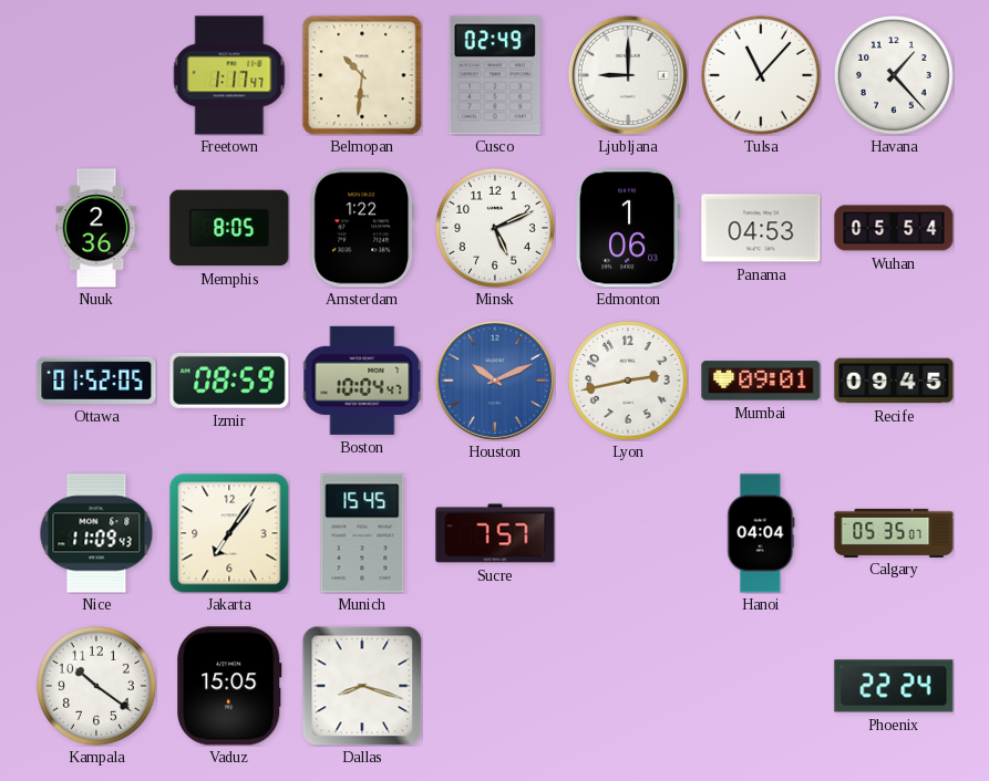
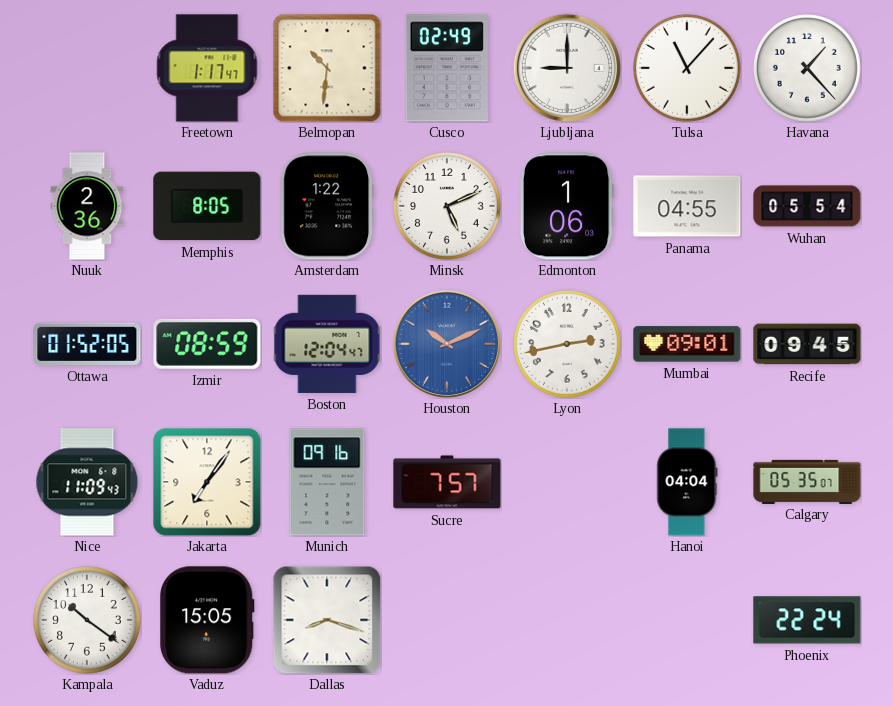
Panama: 04:53 -> 04:55
Boston: 10:04 -> 12:04
Munich: 15:45 -> 09:16
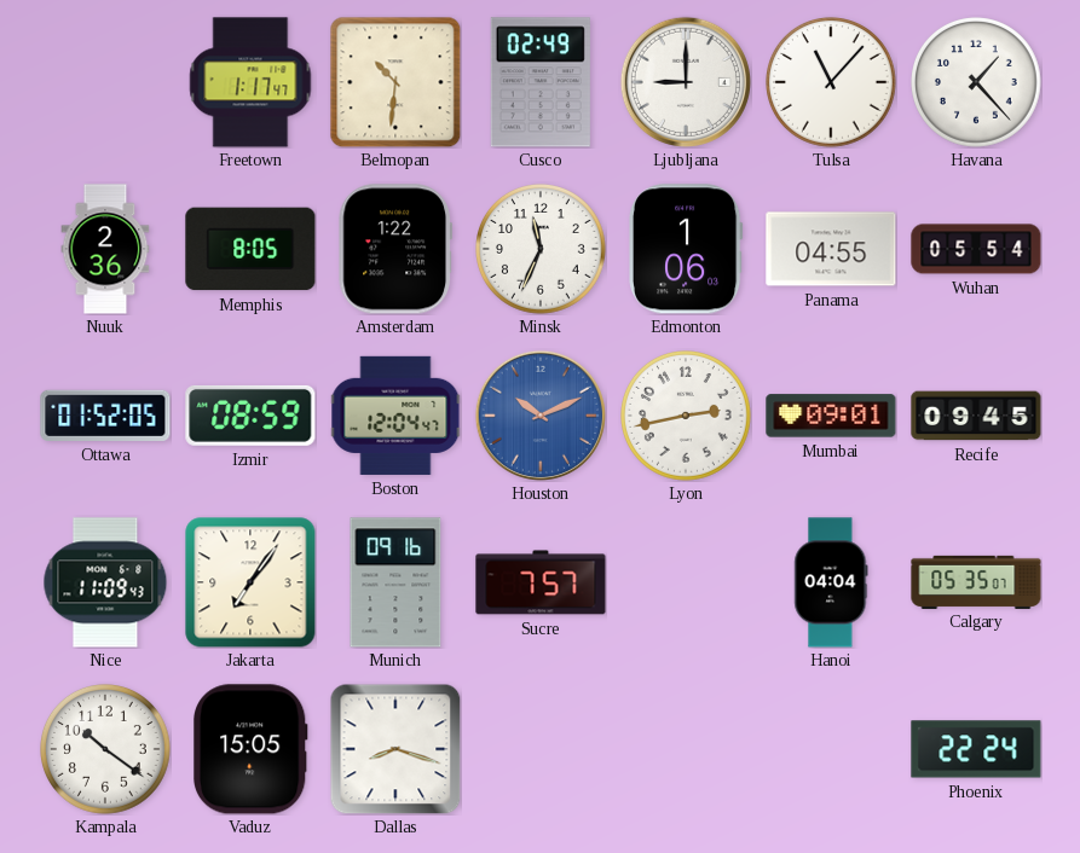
Minsk: 5:11 -> 11:34
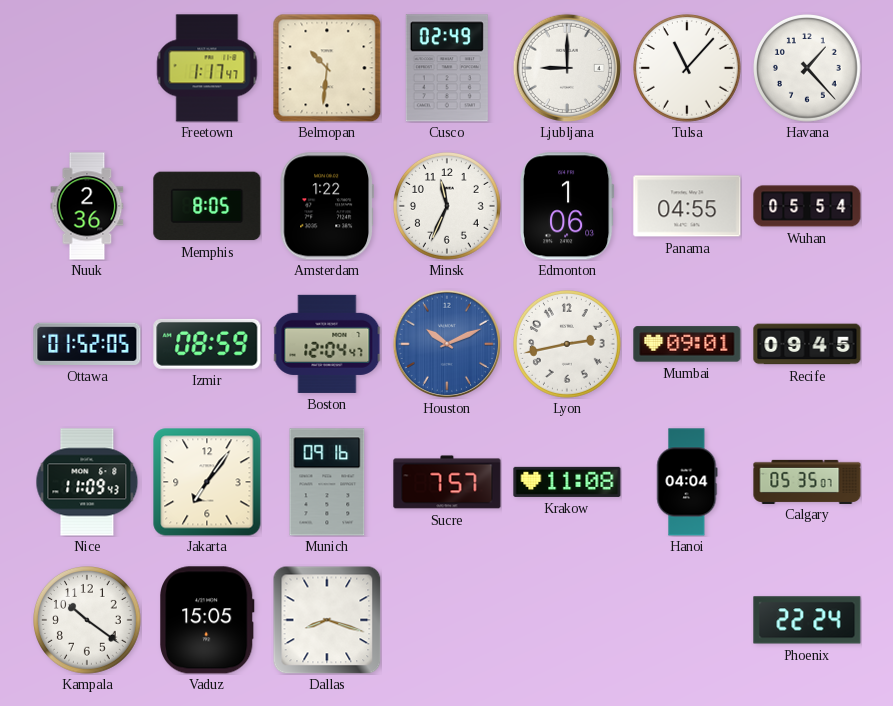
Krakow: none -> 11:08
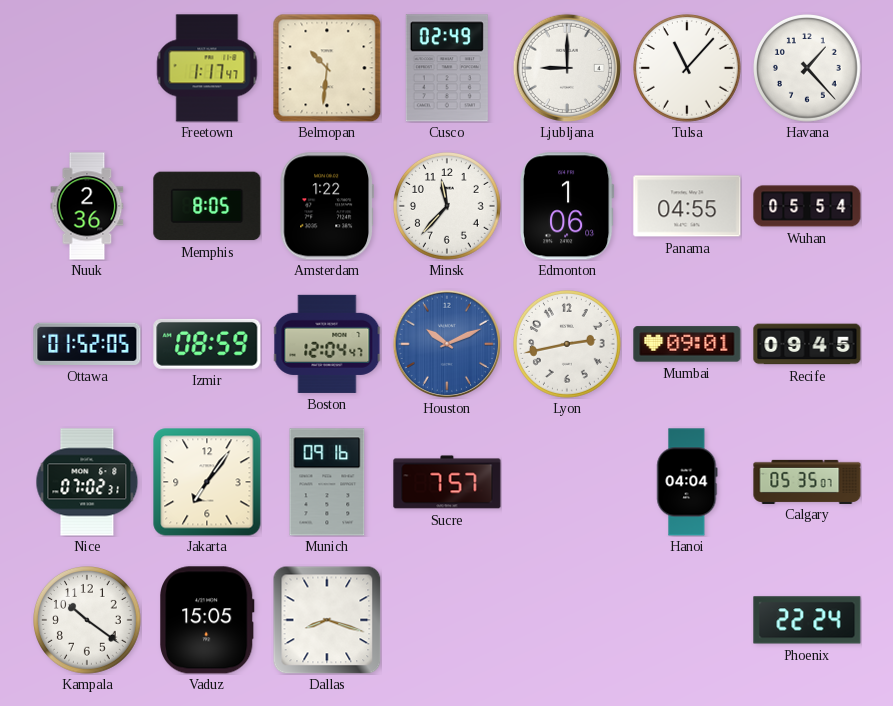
Minsk: 11:34 -> 11:37
Nice: 11:09 -> 07:02
Krakow: 11:08 -> none
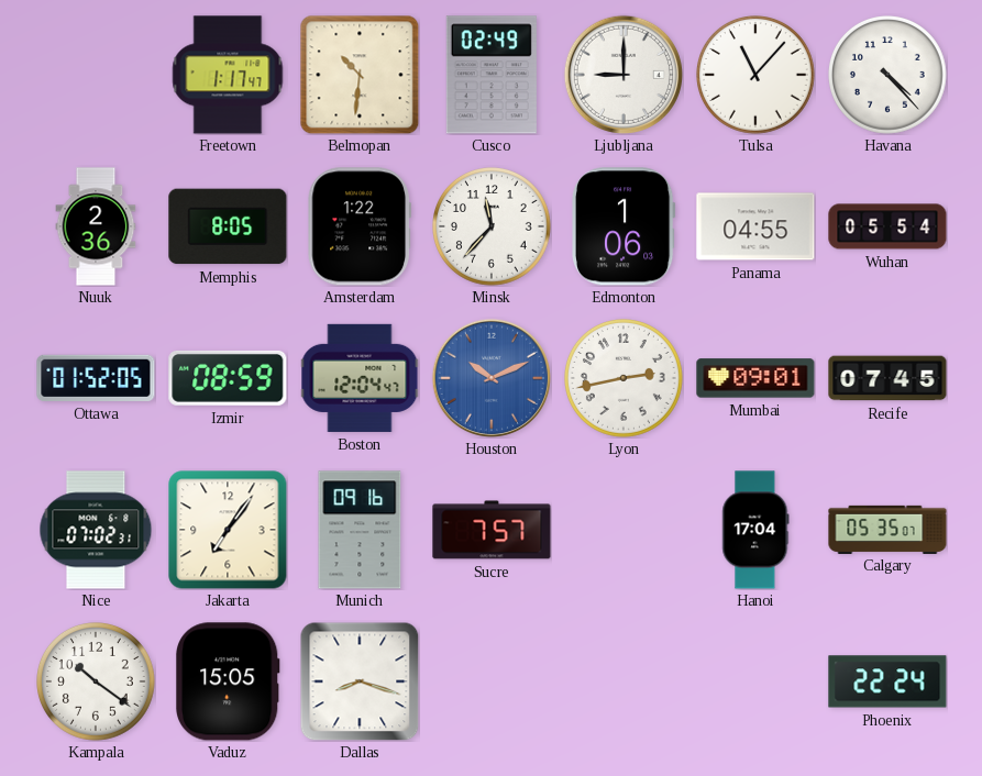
Havana: 1:23 -> 4:23
Recife: 09:45 -> 07:45
Hanoi: 04:04 -> 17:04
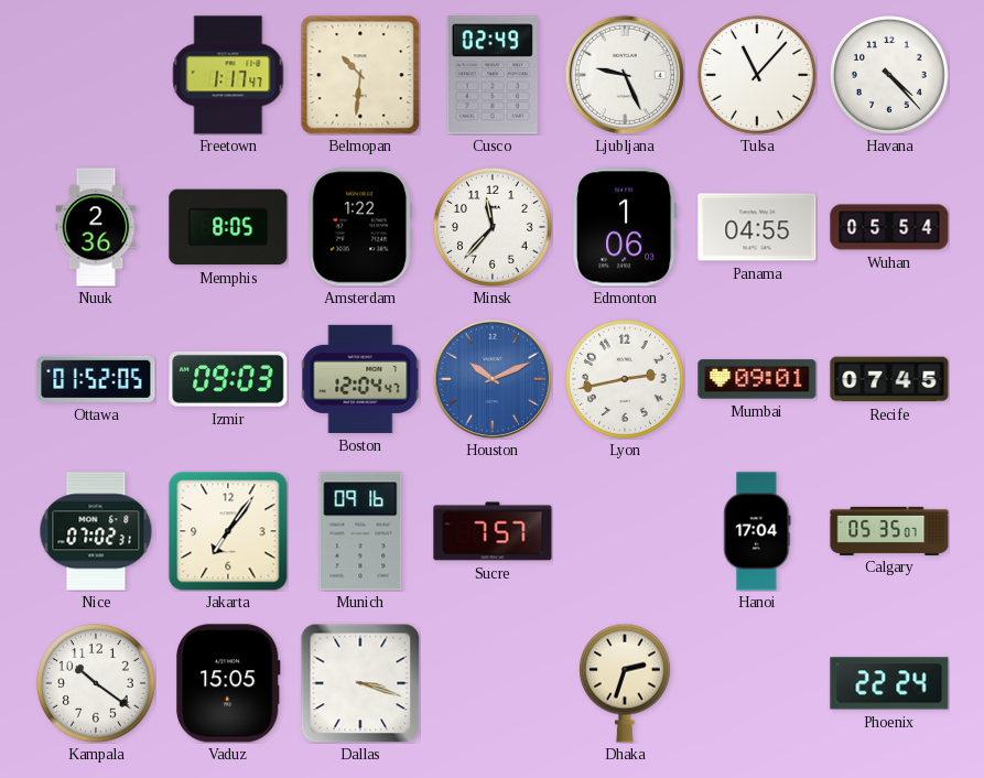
Ljubljana: 9:00 -> 9:26
Izmir: 08:59 -> 09:03
Dallas: 8:18 -> 3:18
Dhaka: none -> 2:33
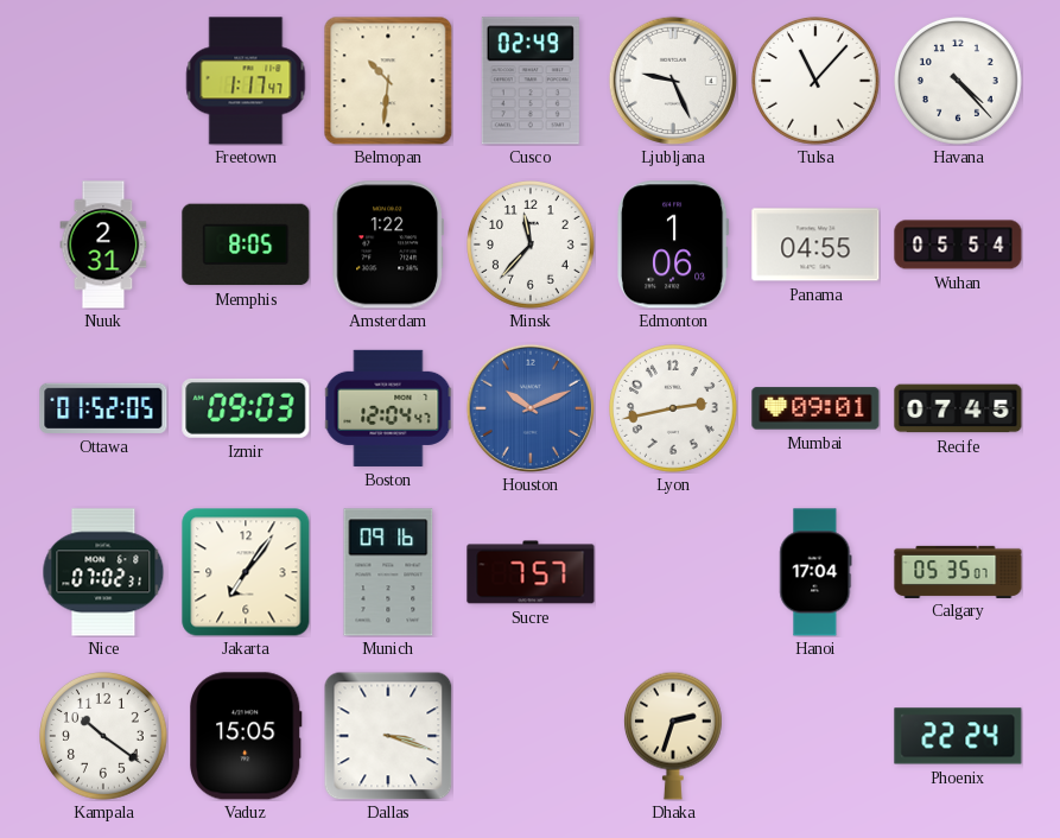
Nuuk: 2:36 -> 2:31
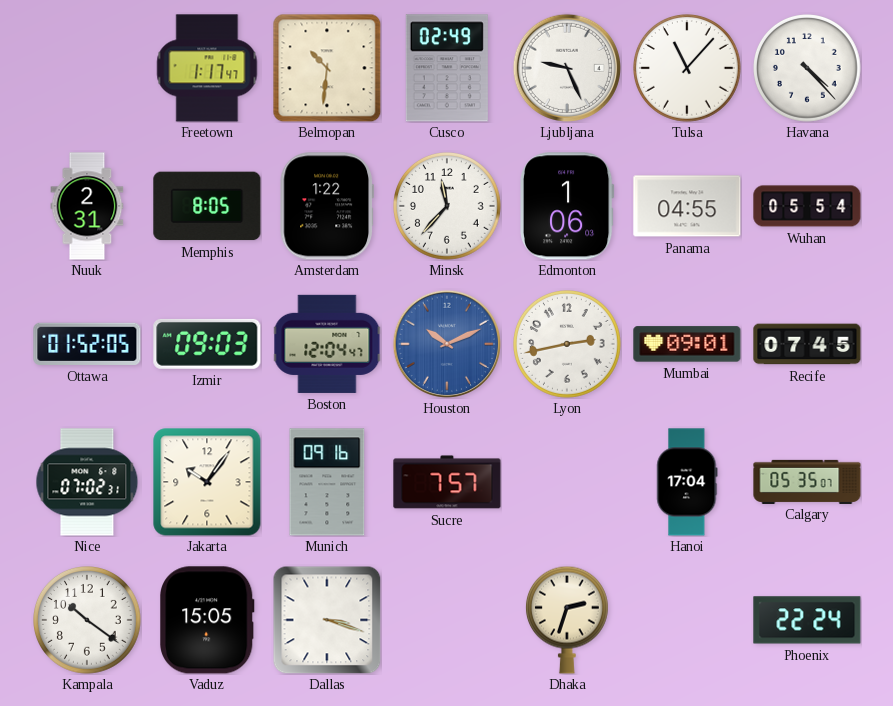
Jakarta: 7:06 -> 10:06
